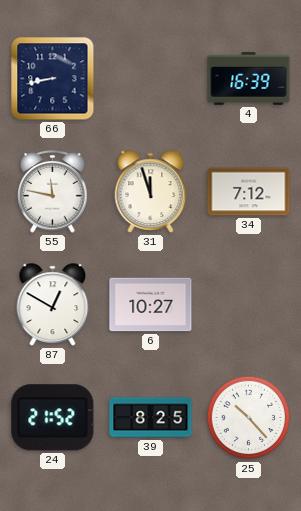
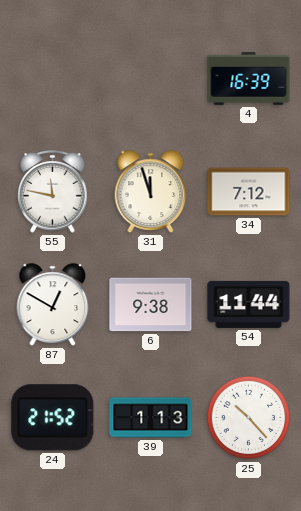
66: 8:43 -> none
6: 10:27 -> 9:38
54: none -> 11:44
39: 8:25 -> 1:13
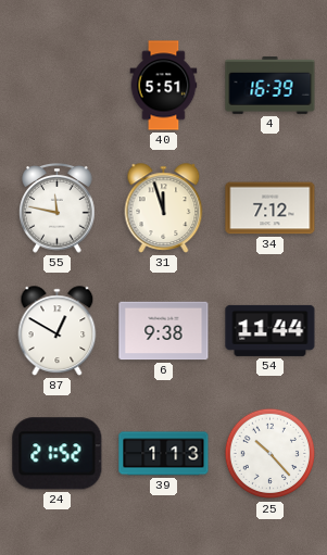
40: none -> 5:51
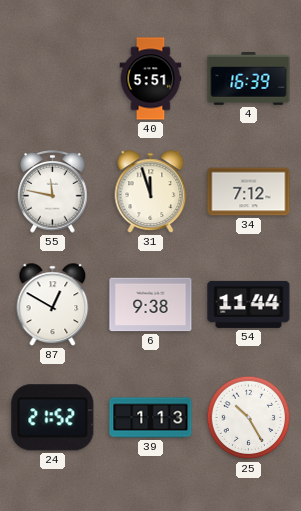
25: 10:23 -> 10:25
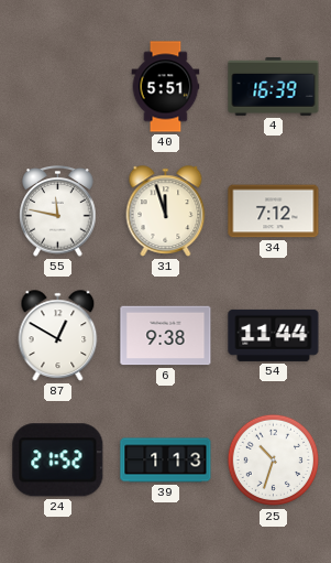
25: 10:25 -> 10:33
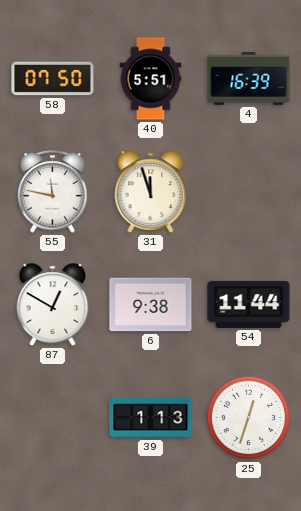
58: none -> 07:50
34: 7:12 -> none
24: 21:52 -> none
25: 10:33 -> 12:33
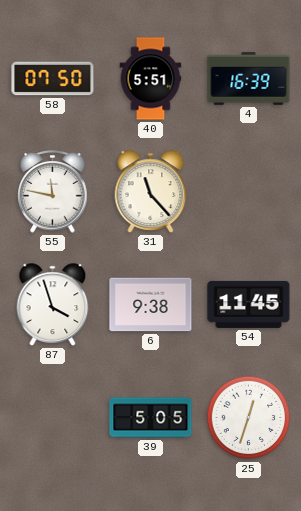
31: 11:57 -> 11:23
87: 12:50 -> 3:57
54: 11:44 -> 11:45
39: 1:13 -> 5:05
